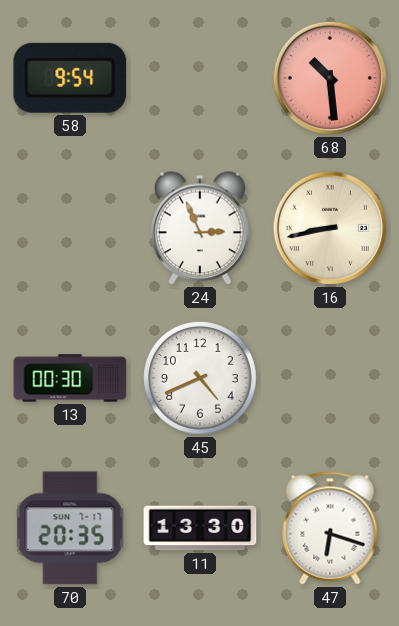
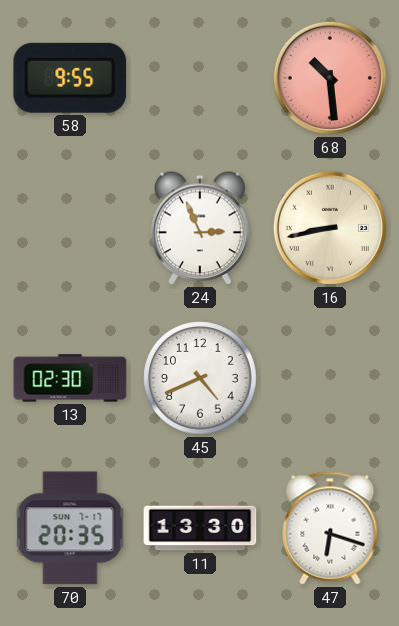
58: 9:54 -> 9:55
13: 00:30 -> 02:30
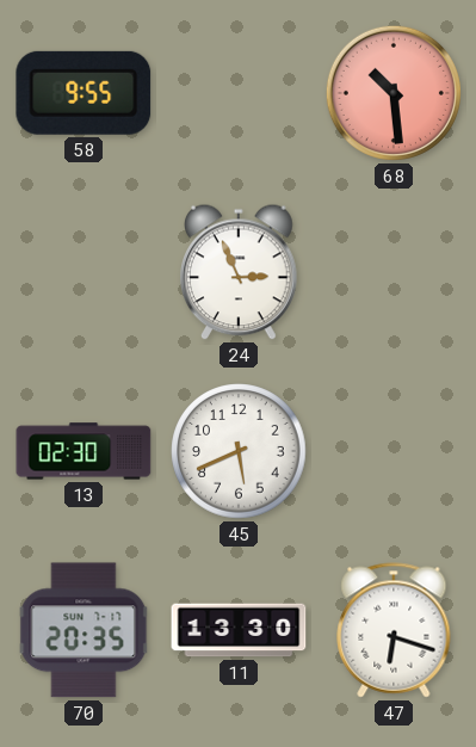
16: 8:43 -> none
45: 4:41 -> 5:41
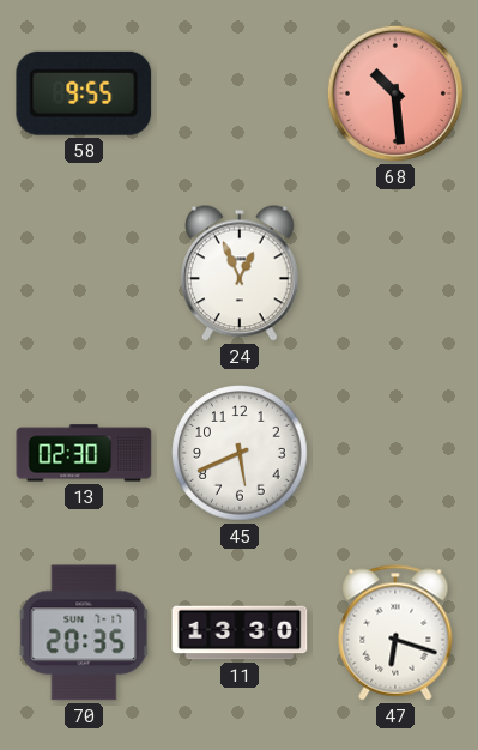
24: 2:56 -> 12:56
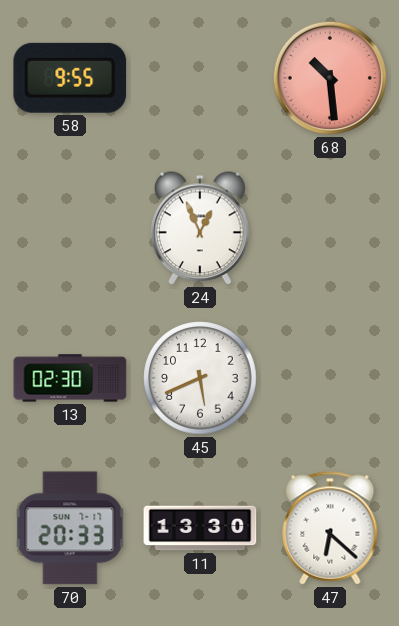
70: 20:35 -> 20:33
47: 6:18 -> 6:22
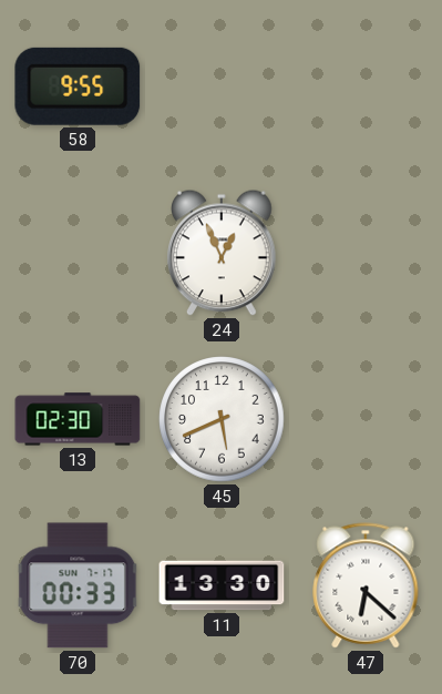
68: 10:29 -> none
70: 20:33 -> 00:33
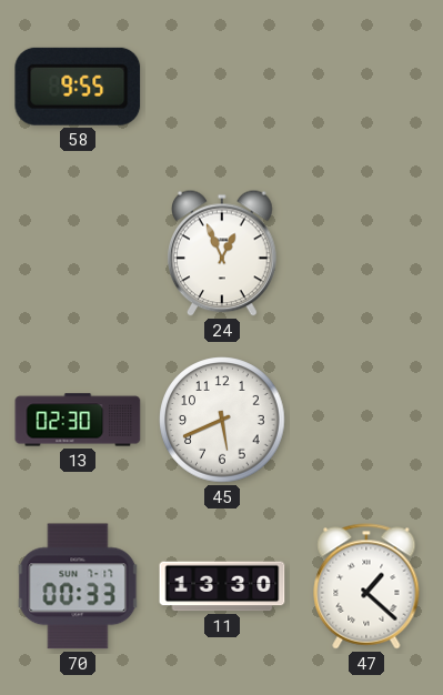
47: 6:22 -> 1:22
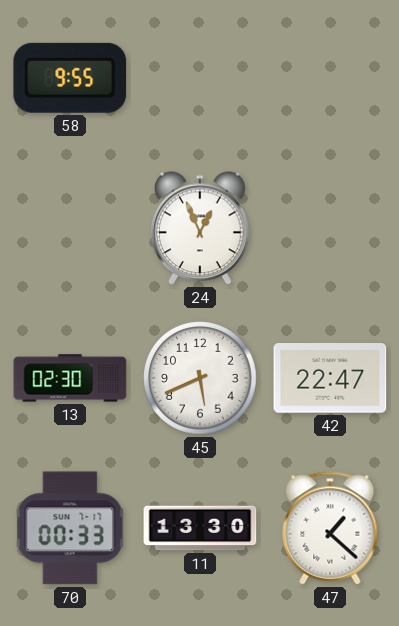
42: none -> 22:47
